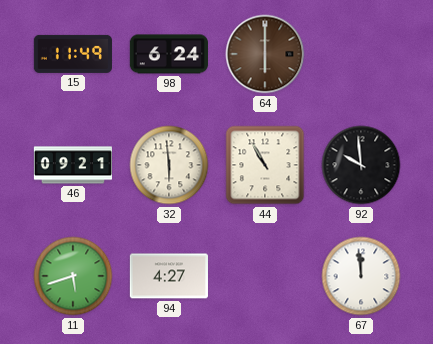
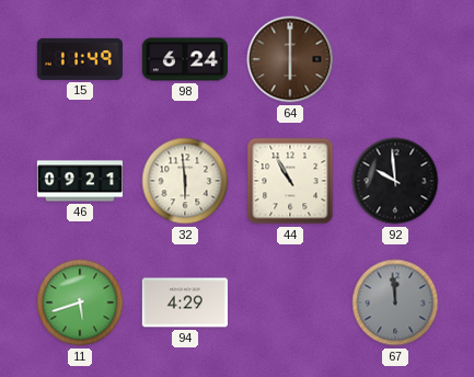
94: 4:27 -> 4:29
67 dial: white -> grey
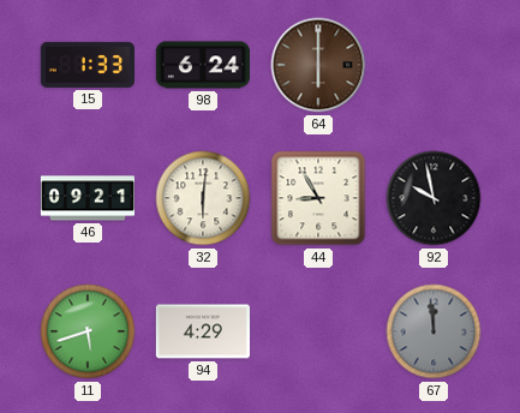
15: 11:49 -> 1:33
32: 5:59 -> 6:01
44: 10:55 -> 8:55
92: 9:59 -> 9:58
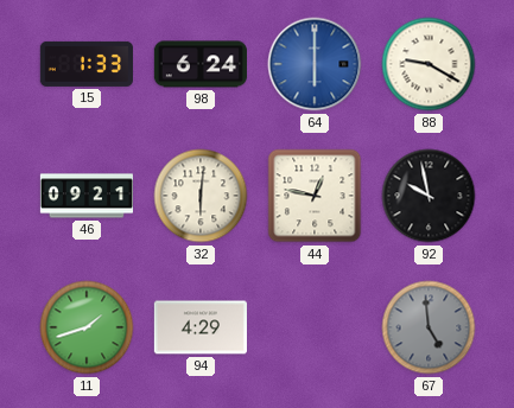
64 dial: brown -> blue
88: none -> 9:20
44: 8:55 -> 12:47
11: 5:42 -> 1:42
67: 11:59 -> 4:59
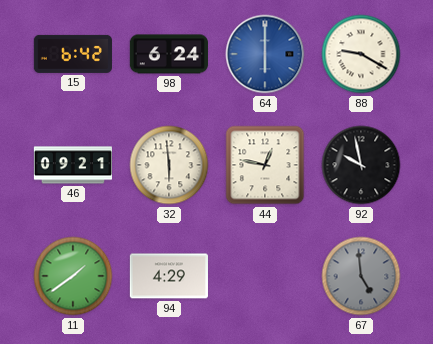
15: 1:33 -> 6:42
32: 6:01 -> 5:59
11: 1:42 -> 1:39
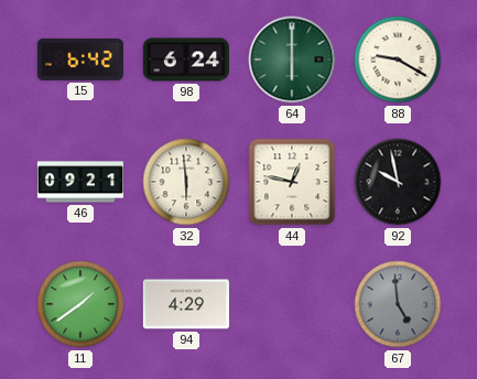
64 dial: blue -> green
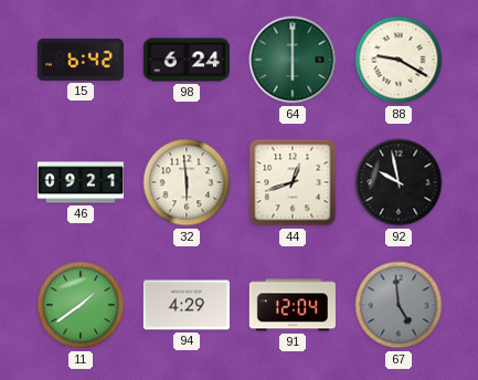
44: 12:47 -> 12:42
91: none -> 12:04
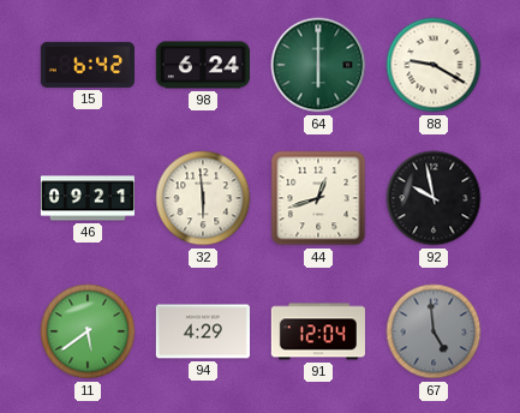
11: 1:39 -> 5:39
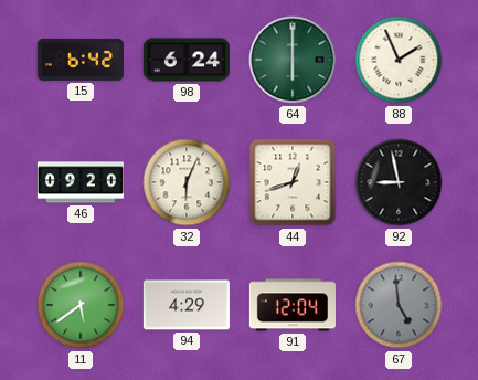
88: 9:20 -> 1:56
46: 09:21 -> 09:20
32: 5:59 -> 6:04
92: 9:58 -> 8:58
